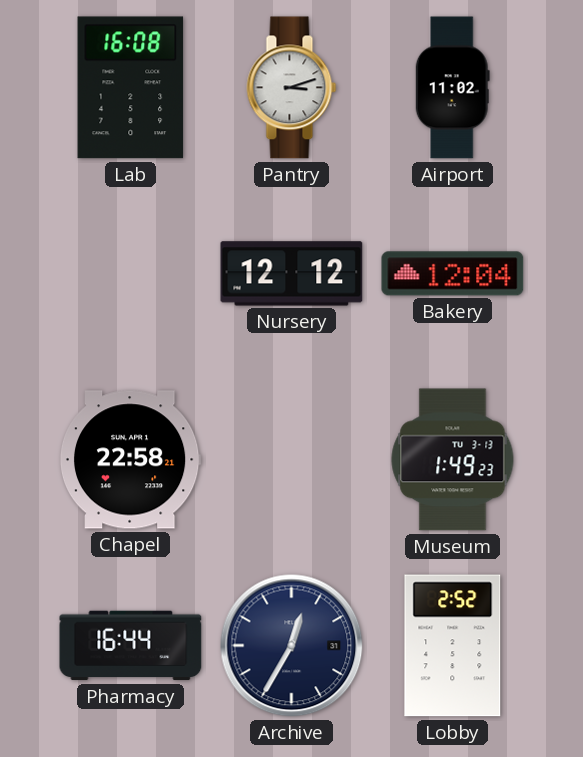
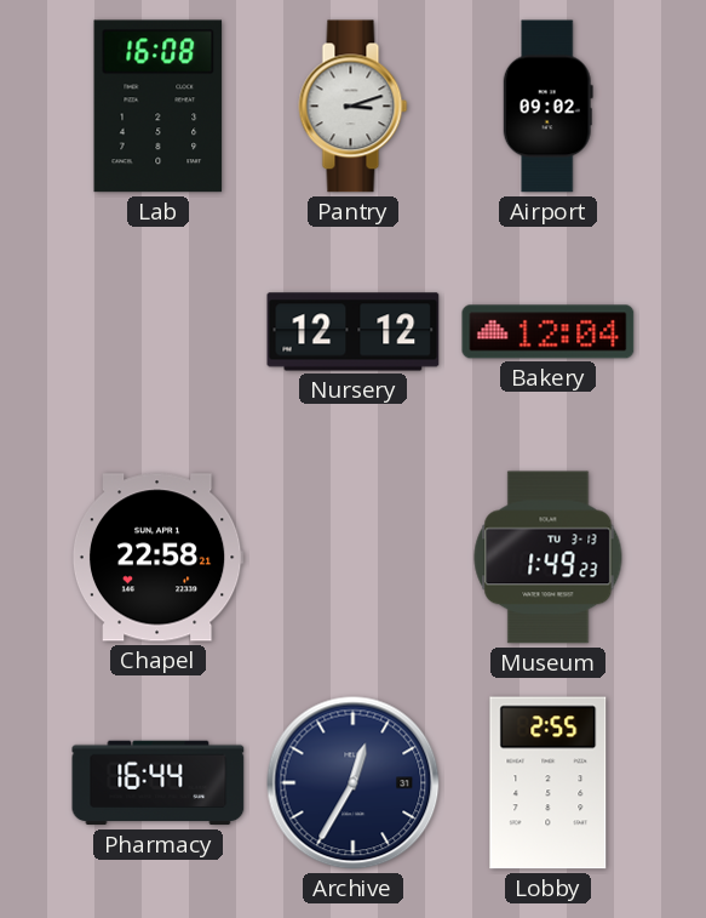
Airport: 11:02 -> 09:02
Lobby: 2:52 -> 2:55
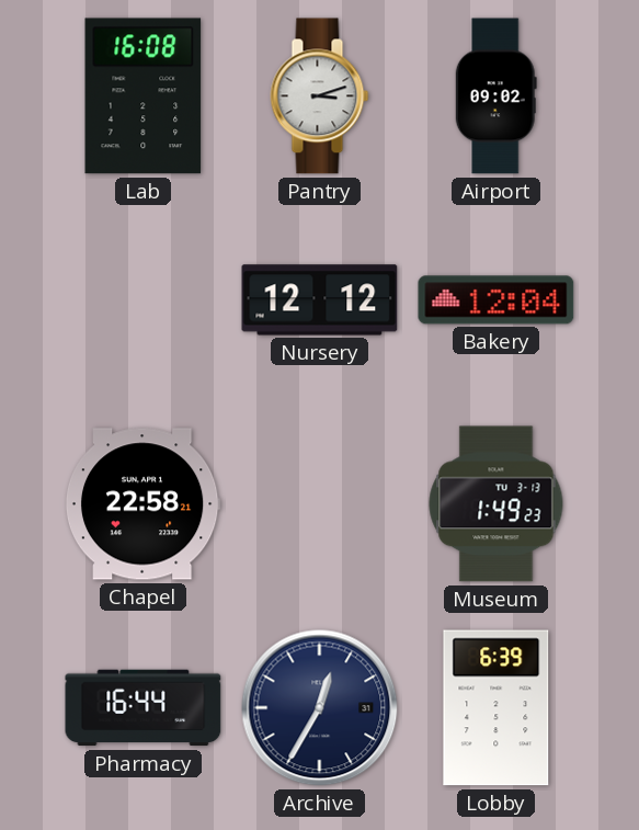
Lobby: 2:55 -> 6:39
